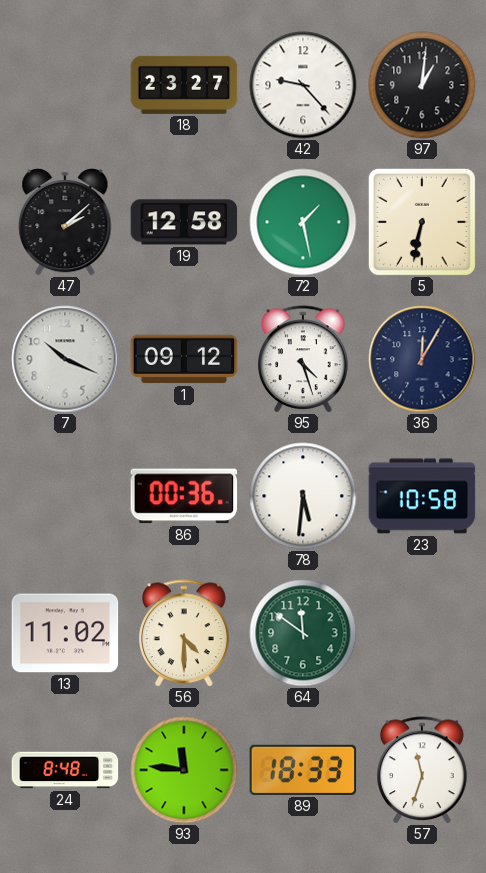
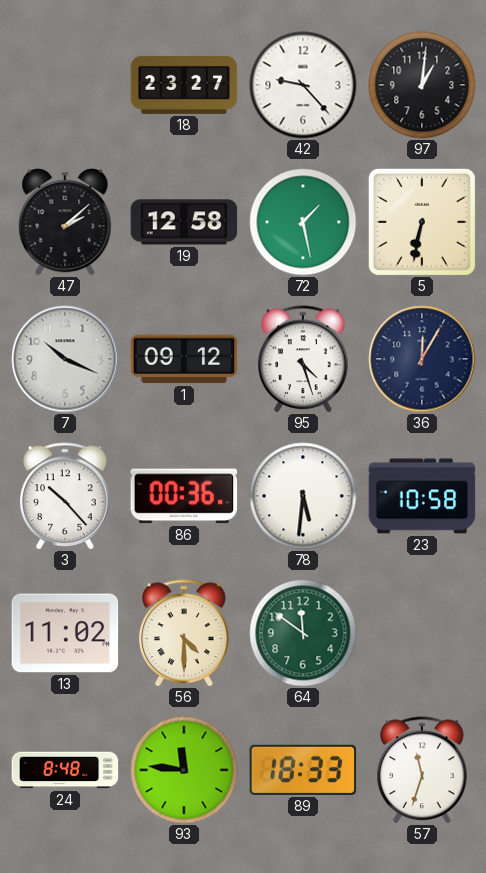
3: none -> 10:23
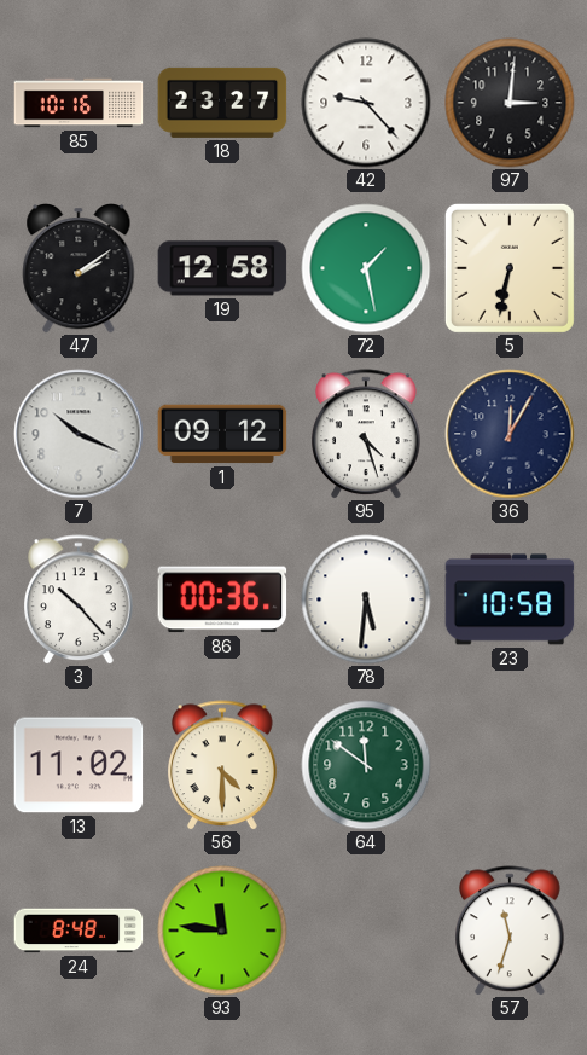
85: none -> 10:16
97: 1:01 -> 3:01
47: 2:08 -> 2:09
89: 18:33 -> none
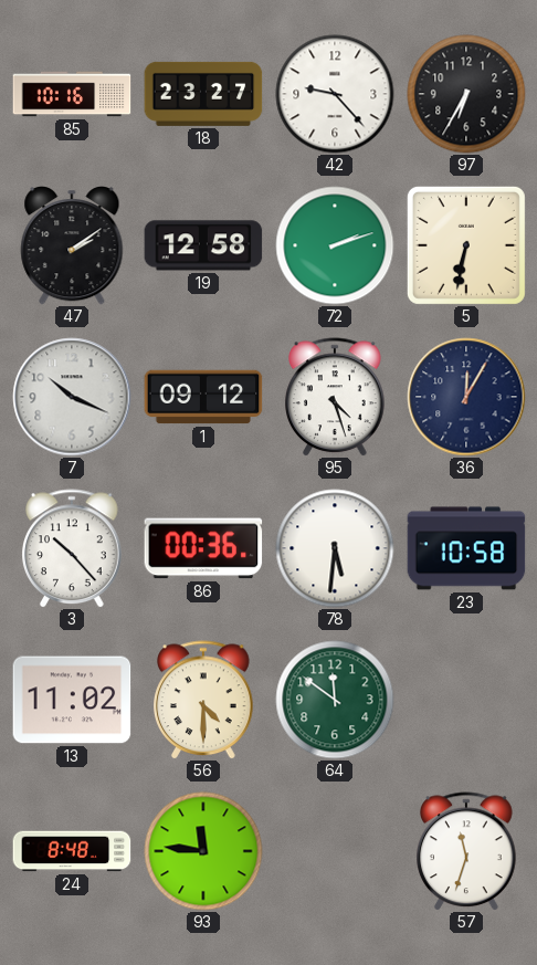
97: 3:01 -> 6:35
72: 1:28 -> 2:12
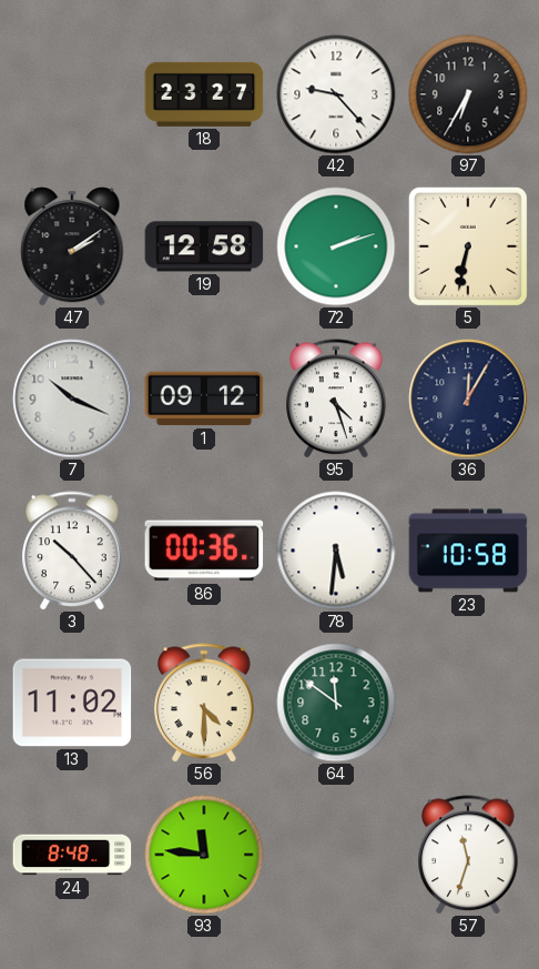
85: 10:16 -> none
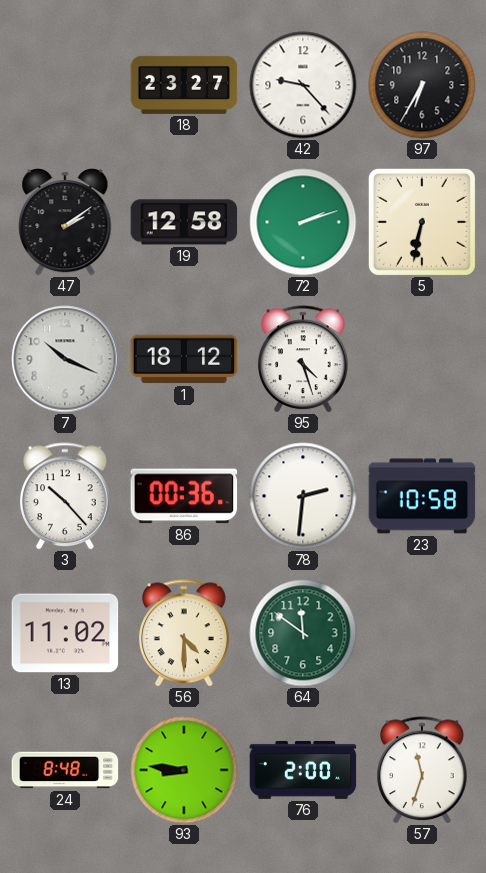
1: 09:12 -> 18:12
36: 12:05 -> none
78: 5:31 -> 2:31
93: 11:46 -> 8:46
76: none -> 2:00
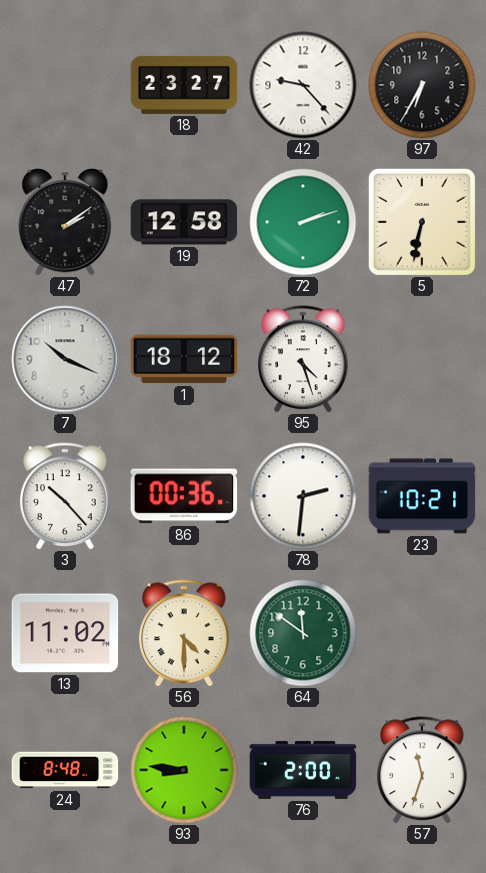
23: 10:58 -> 10:21
